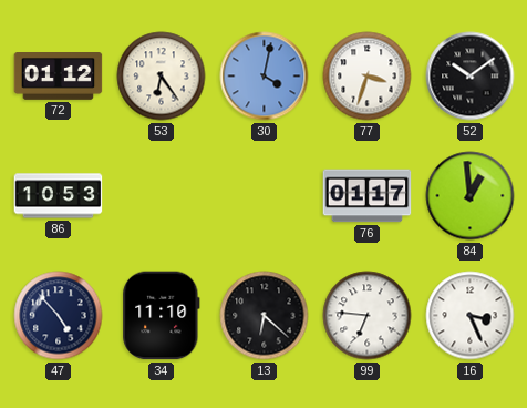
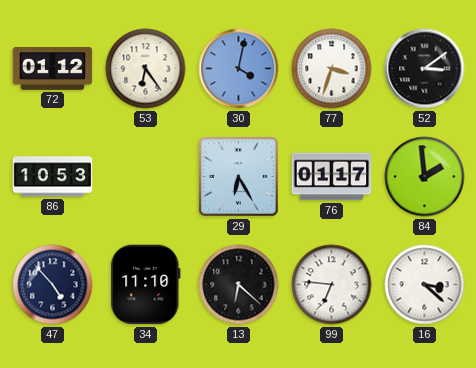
52: 10:09 -> 3:09
29: none -> 6:25
84: 12:59 -> 1:59
16: 3:26 -> 3:22
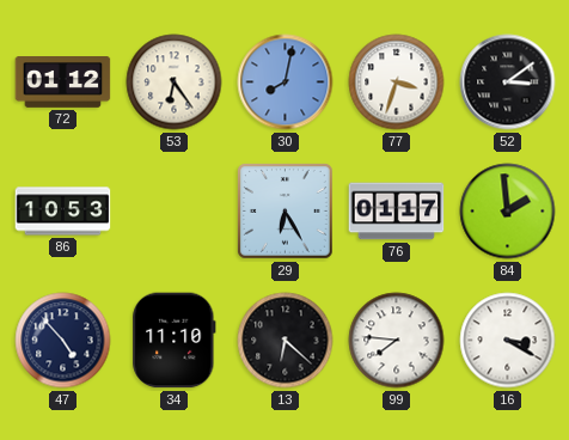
30: 4:02 -> 8:02
99: 6:46 -> 7:46
16: 3:22 -> 3:20
